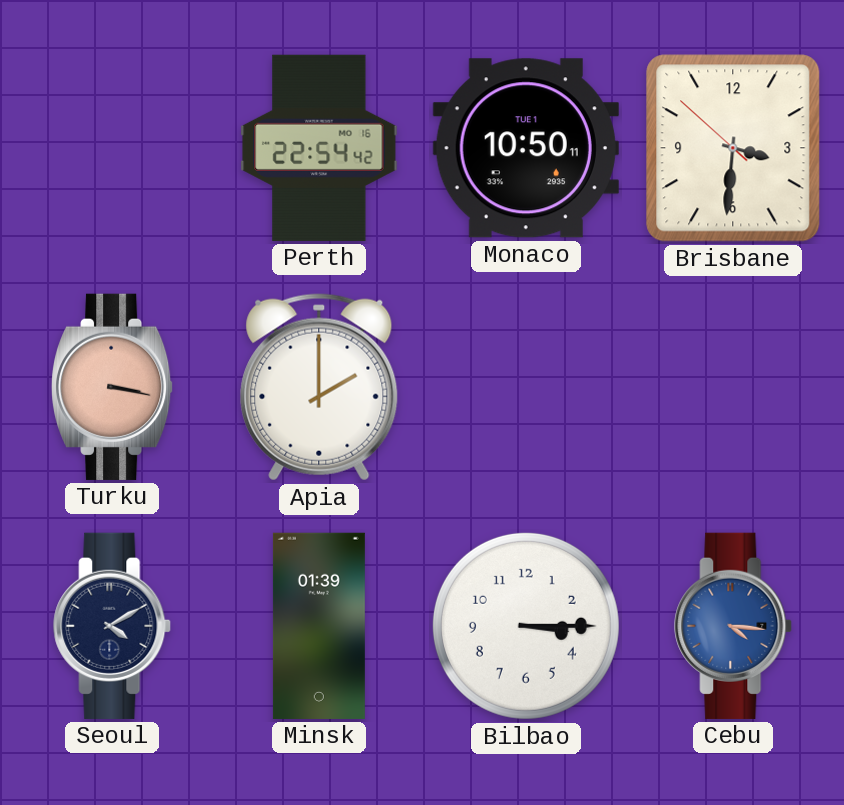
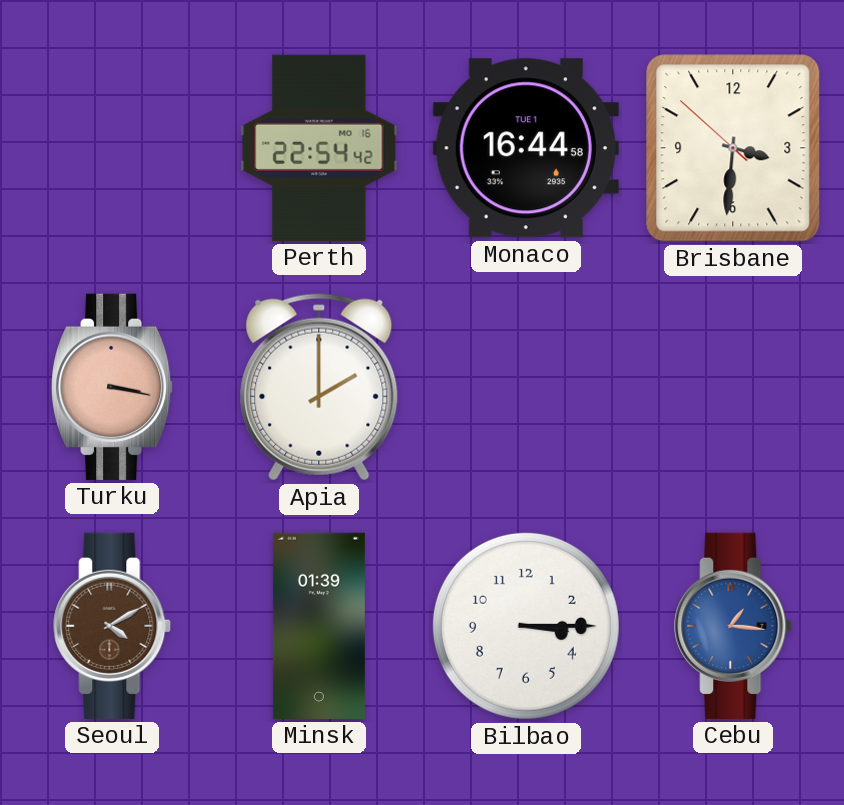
Monaco: 10:50 -> 16:44
Seoul dial: navy -> brown
Cebu: 4:16 -> 1:16
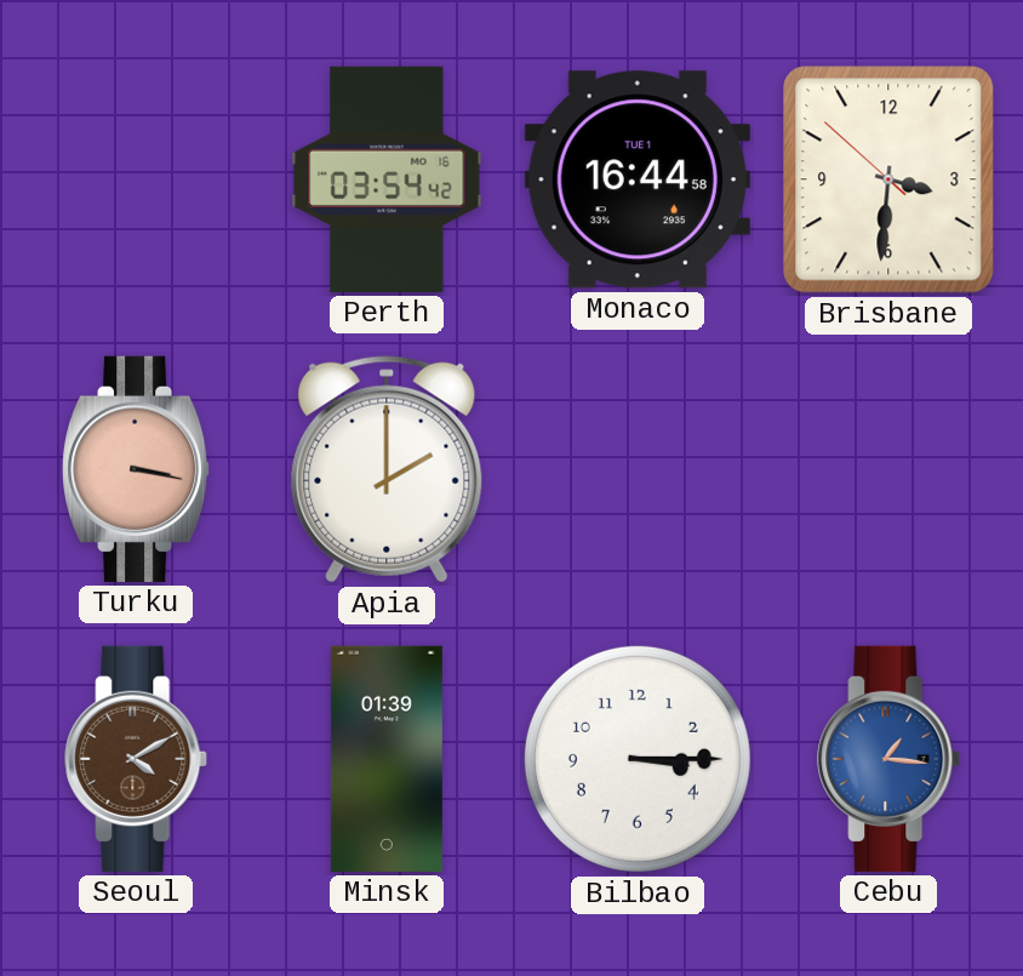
Perth: 22:54 -> 03:54
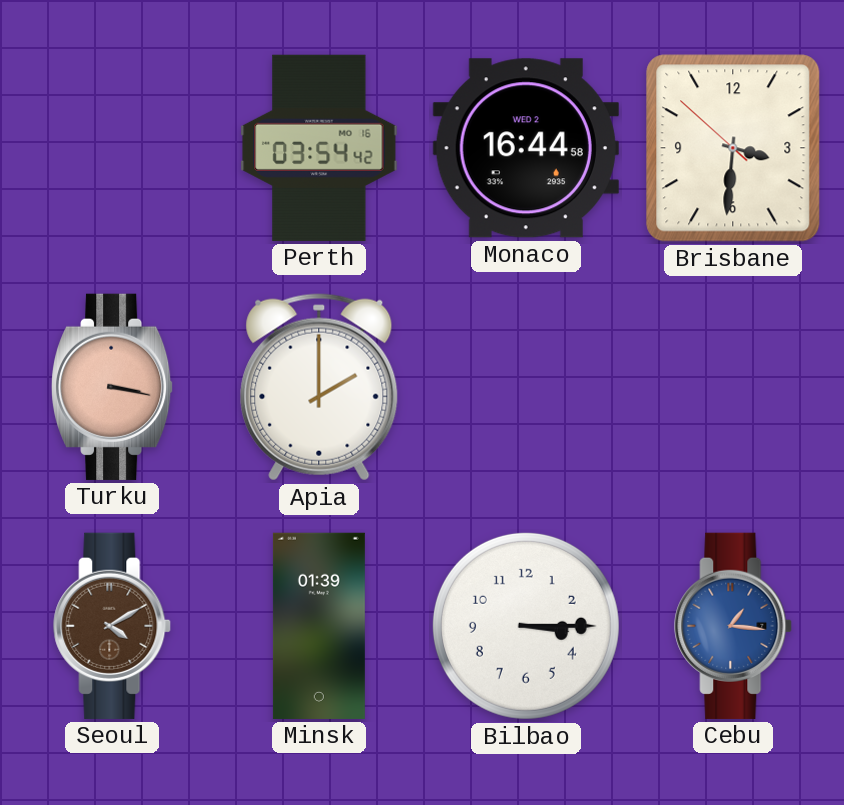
Monaco date: TUE 1 -> WED 2
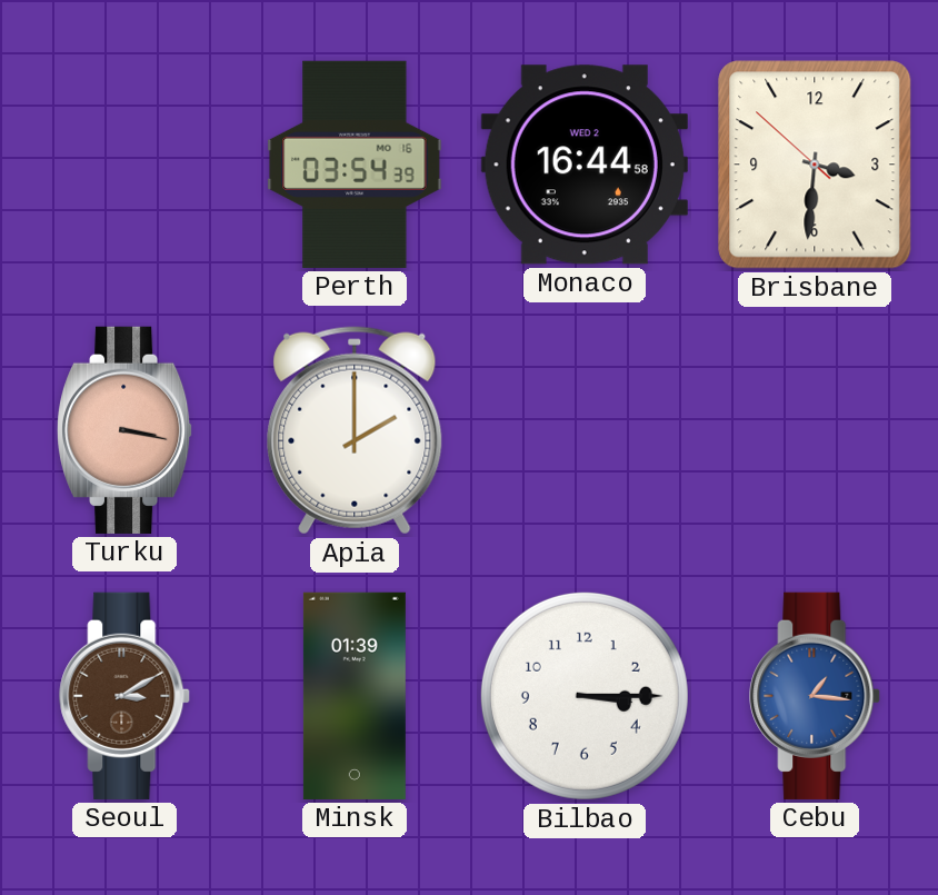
Perth: 03:54:42 -> 03:54:39
Seoul: 4:10 -> 3:10
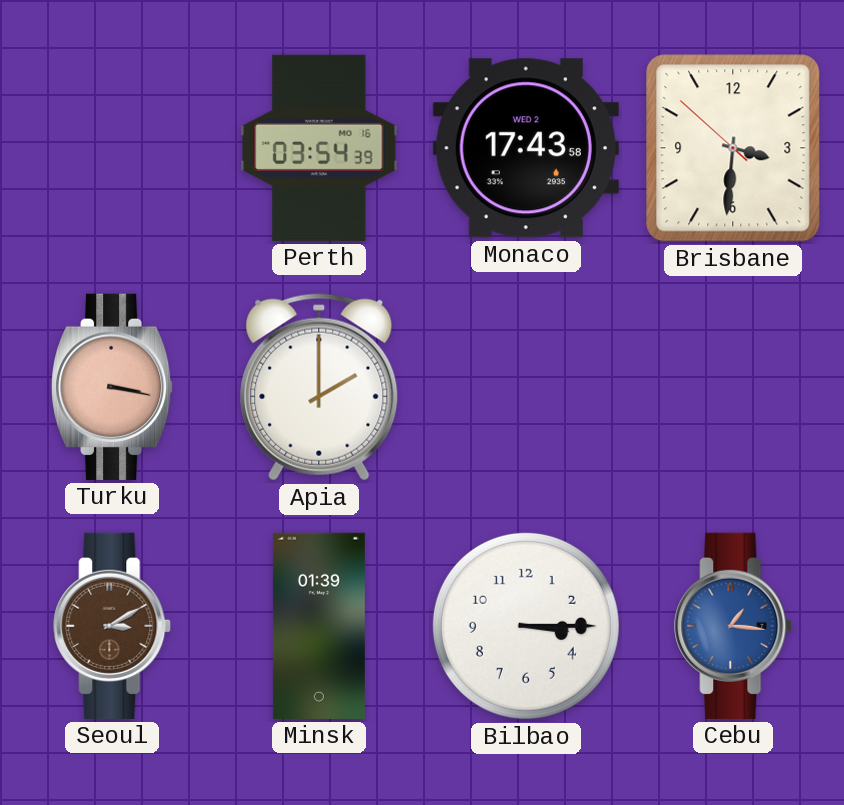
Monaco: 16:44 -> 17:43
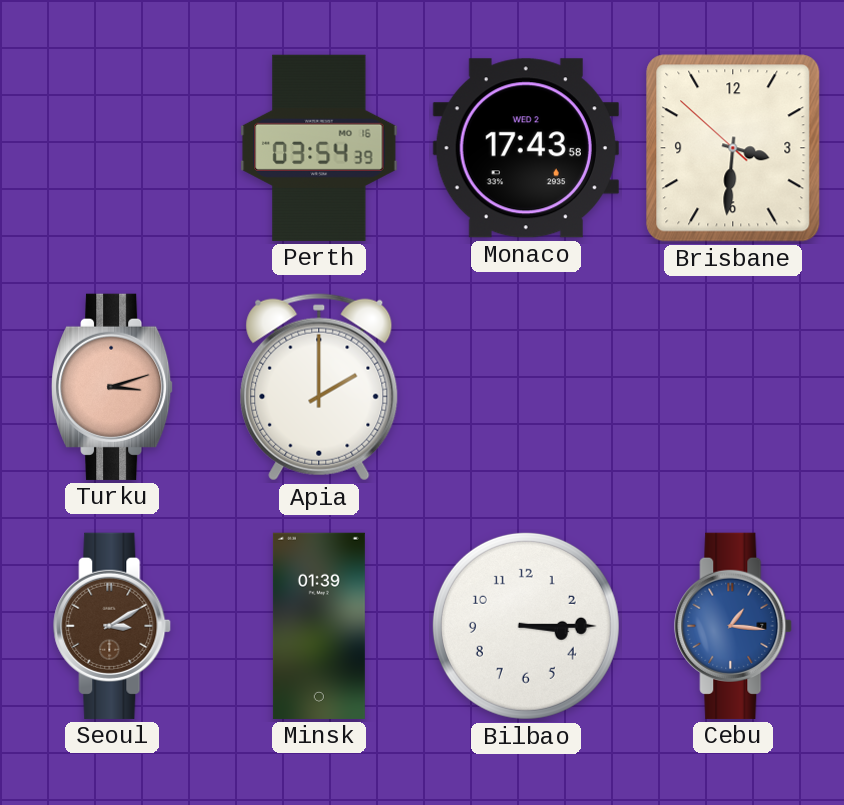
Turku: 3:17 -> 3:12
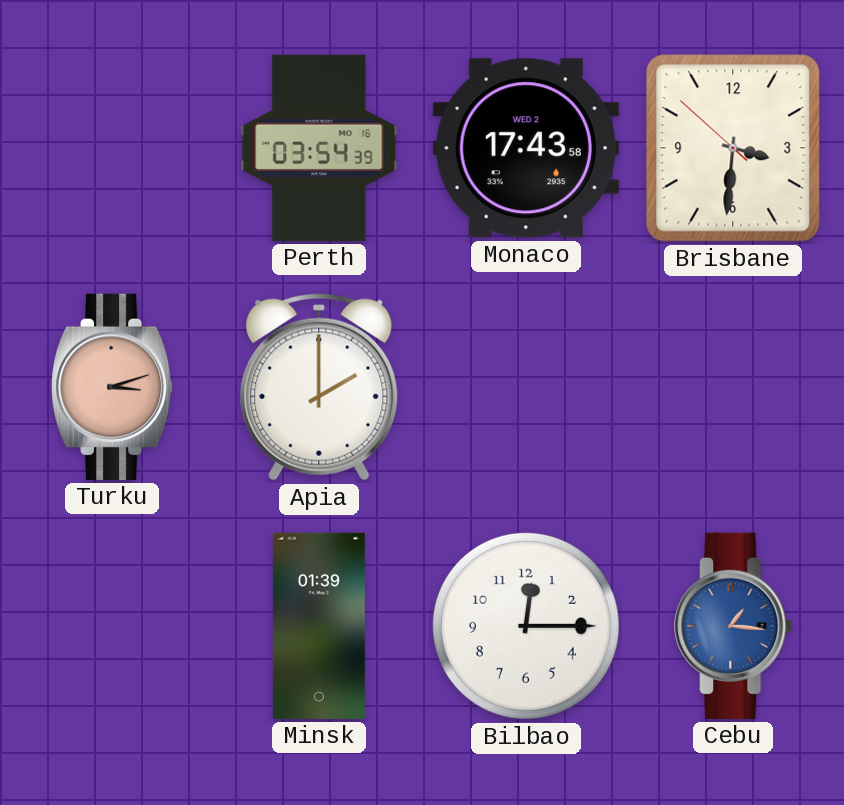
Seoul: 3:10 -> none
Bilbao: 3:15 -> 12:15
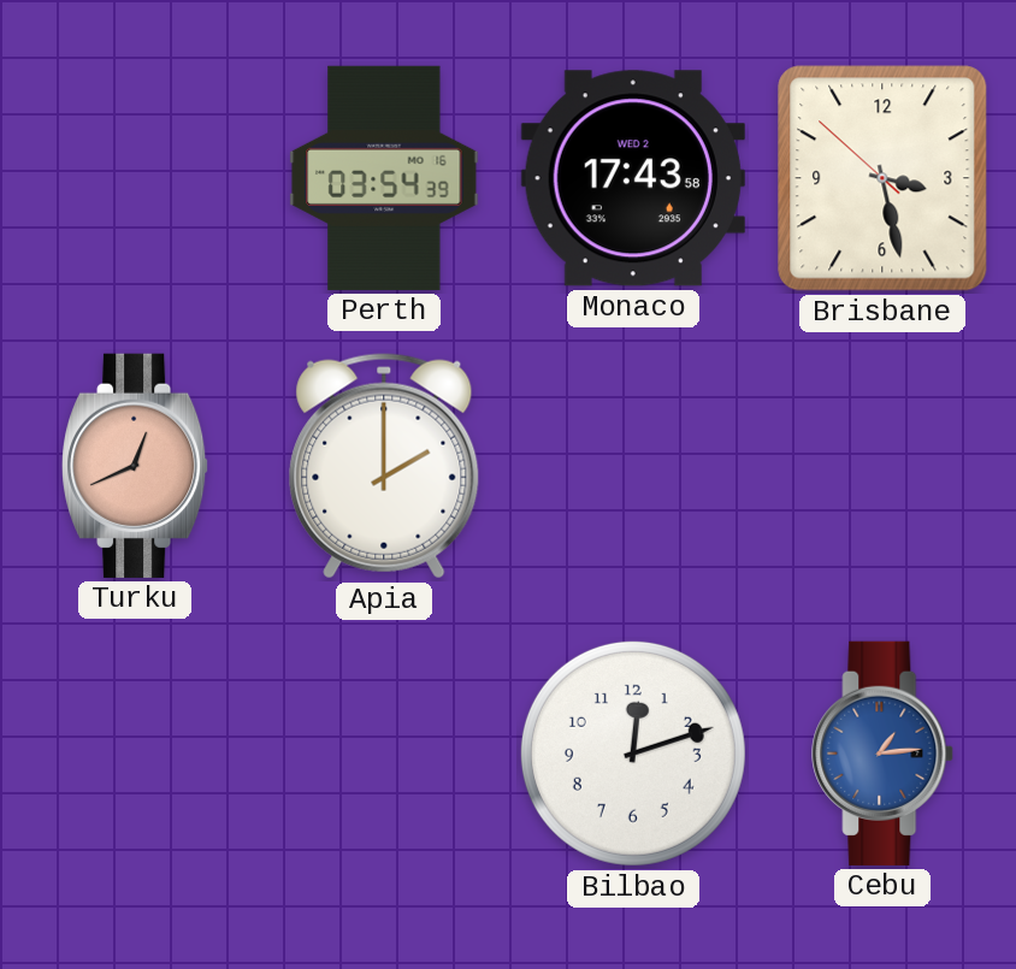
Brisbane: 3:30 -> 3:27
Turku: 3:12 -> 12:41
Minsk: 01:39 -> none
Bilbao: 12:15 -> 12:12
Cebu: 1:16 -> 1:14
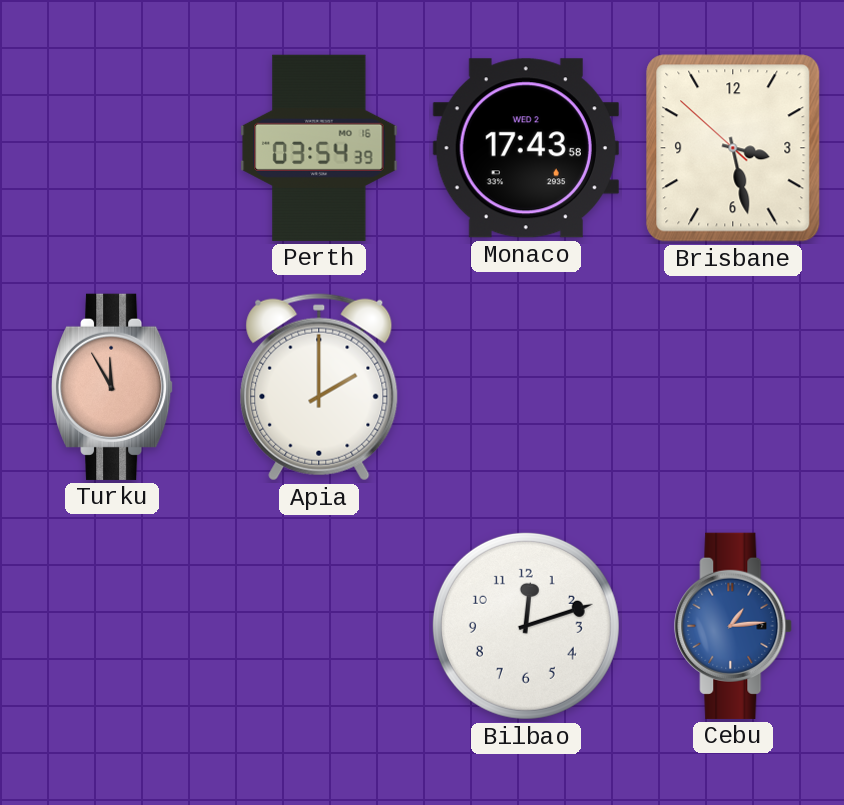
Turku: 12:41 -> 11:55
